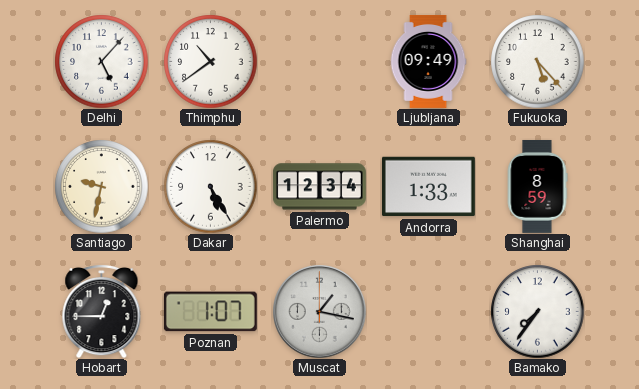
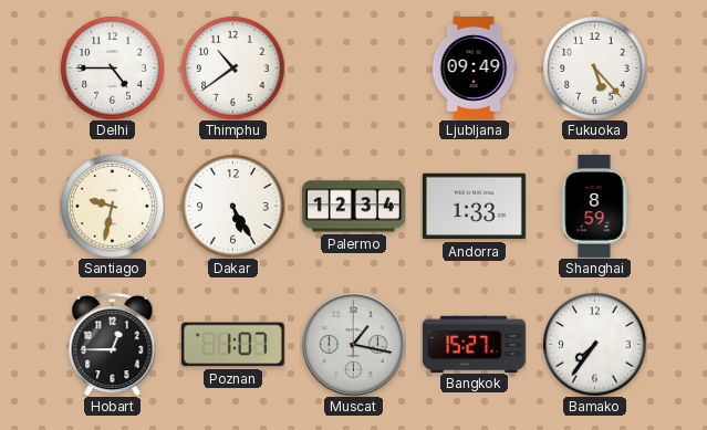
Delhi: 5:07 -> 4:45
Bangkok: none -> 15:27
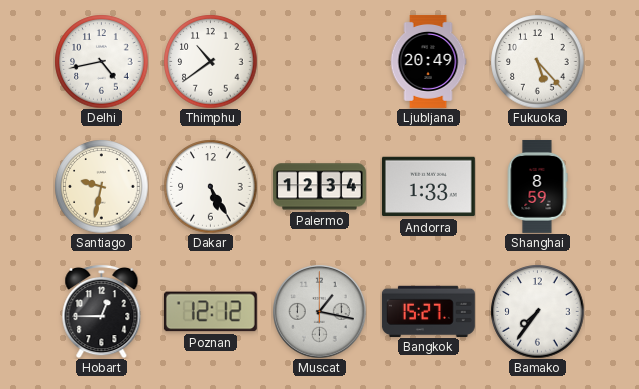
Delhi: 4:45 -> 4:43
Ljubljana: 09:49 -> 20:49
Poznan: 1:07 -> 12:12
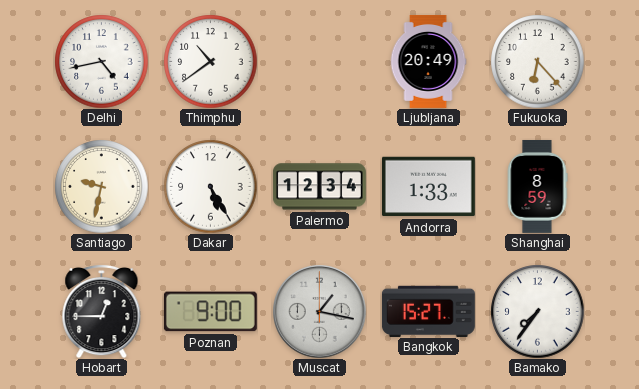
Fukuoka: 5:23 -> 6:23
Poznan: 12:12 -> 9:00
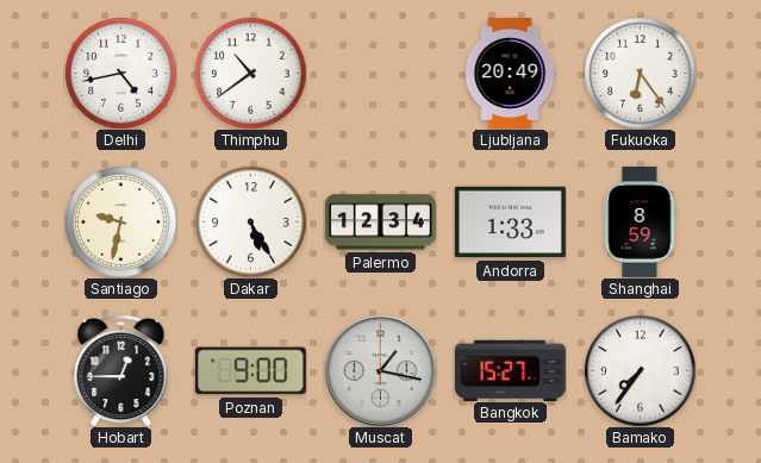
Fukuoka: 6:23 -> 6:24
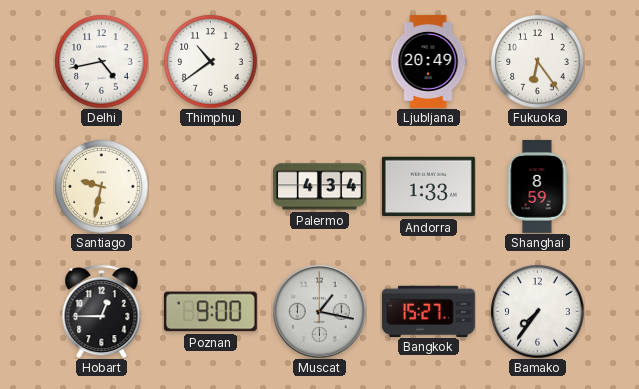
Dakar: 5:25 -> none
Palermo: 12:34 -> 4:34
